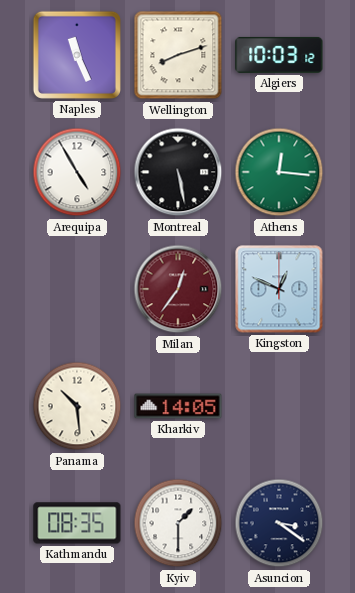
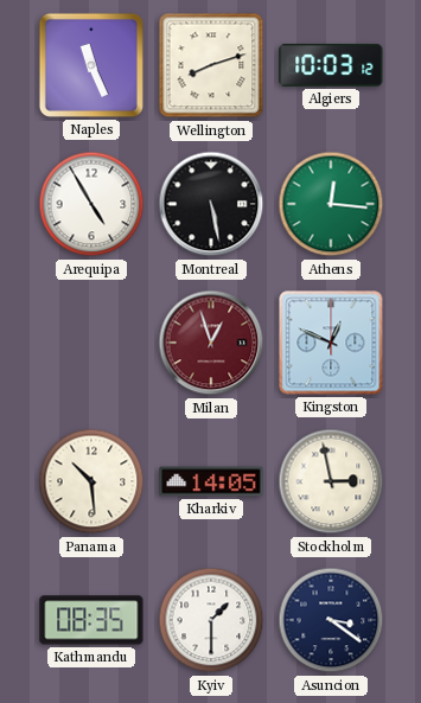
Milan: 12:36 -> 12:57
Stockholm: none -> 2:58
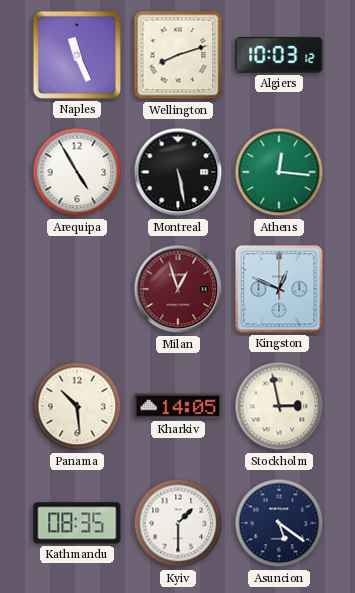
Asuncion: 3:21 -> 5:21
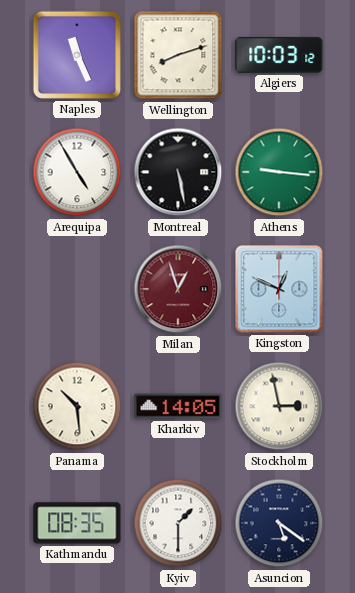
Athens: 12:16 -> 9:16
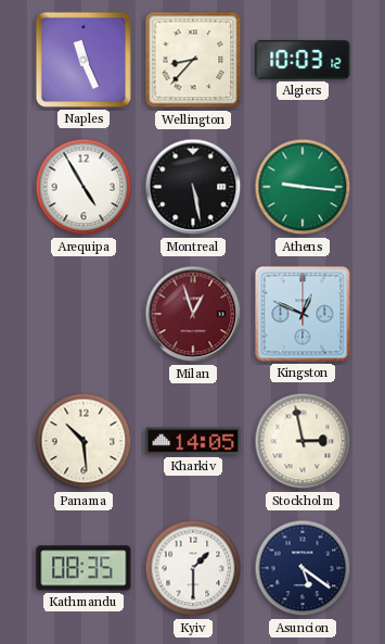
Wellington: 8:12 -> 8:37
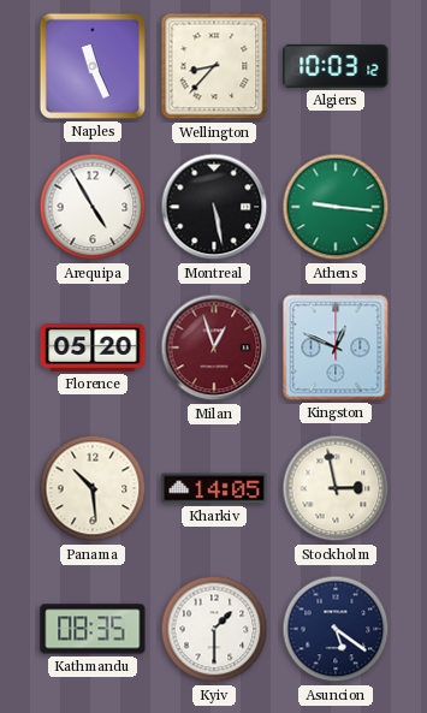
Florence: none -> 05:20
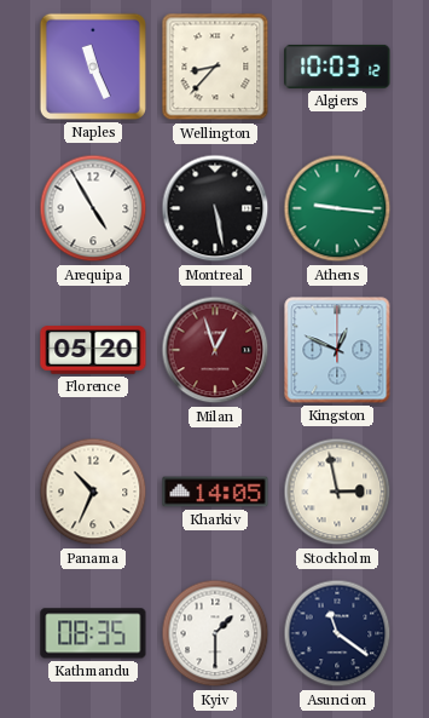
Panama: 10:29 -> 10:34
Asuncion: 5:21 -> 11:21
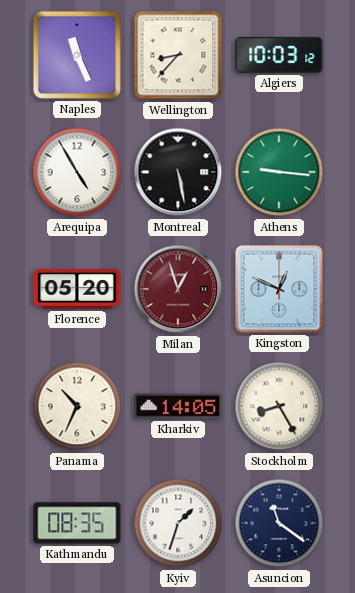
Stockholm: 2:58 -> 8:25
Kyiv: 1:30 -> 1:33
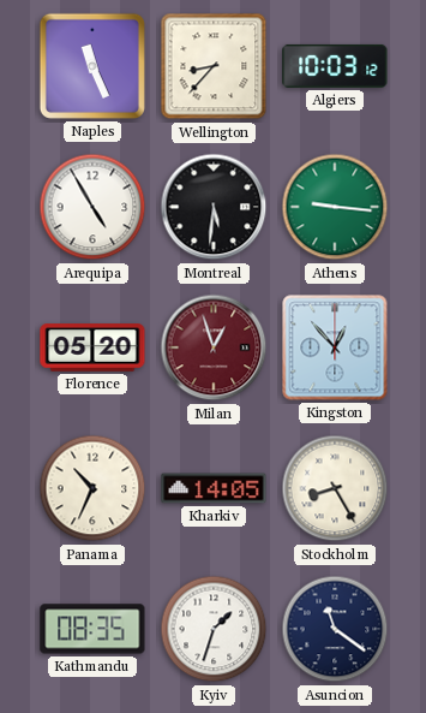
Montreal: 5:28 -> 5:31
Kingston: 12:49 -> 12:53
